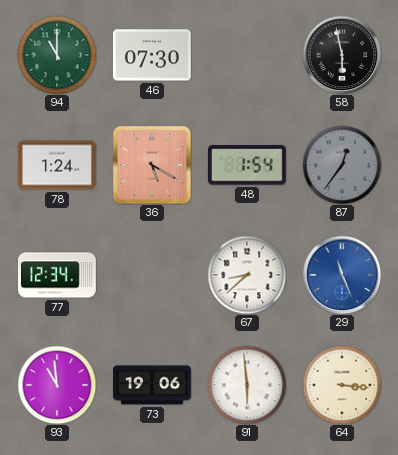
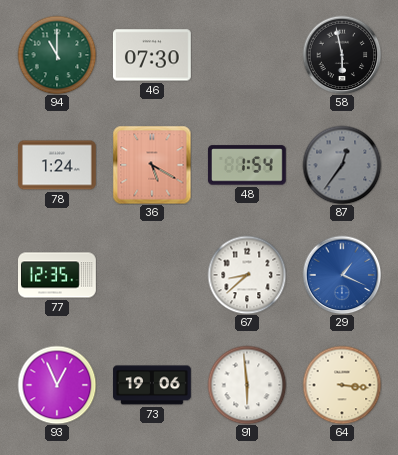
77: 12:34 -> 12:35
29: 11:26 -> 1:19
93: 10:59 -> 12:56
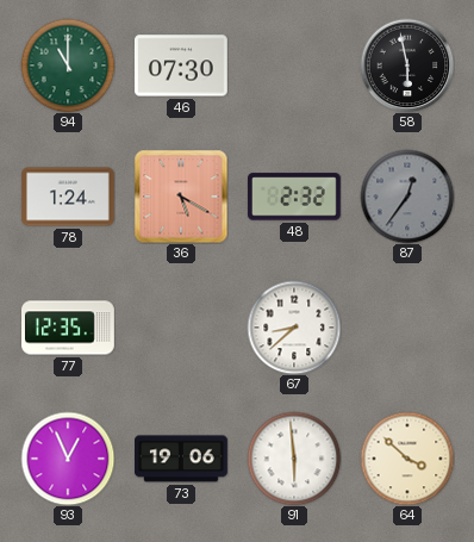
48: 1:54 -> 2:32
29: 1:19 -> none
64: 3:16 -> 3:52
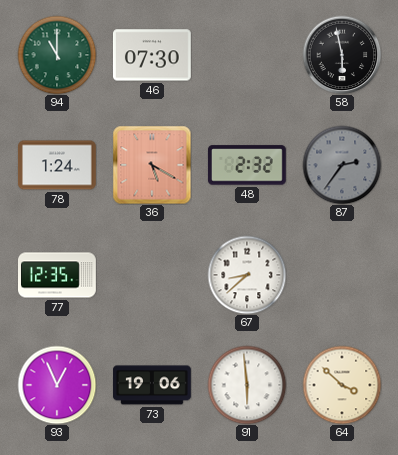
87: 12:36 -> 2:36
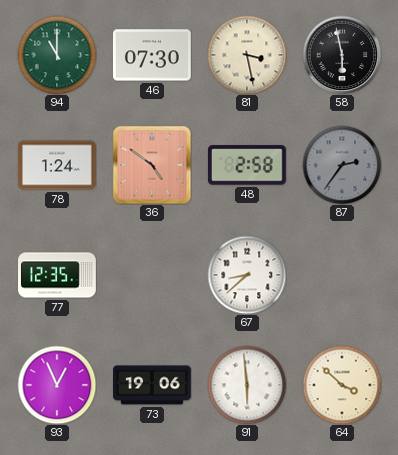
81: none -> 3:28
36: 5:20 -> 4:51
48: 2:32 -> 2:58
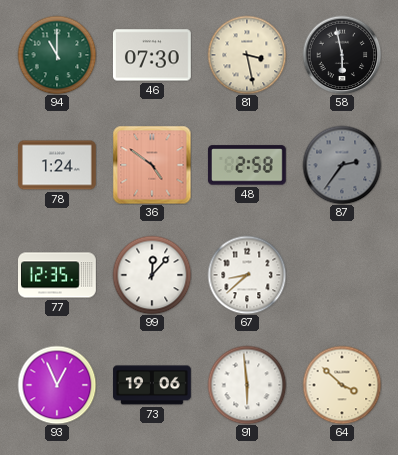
99: none -> 12:07
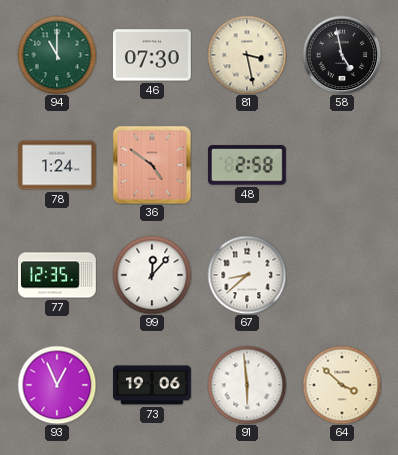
58: 5:58 -> 4:58
87: 2:36 -> none
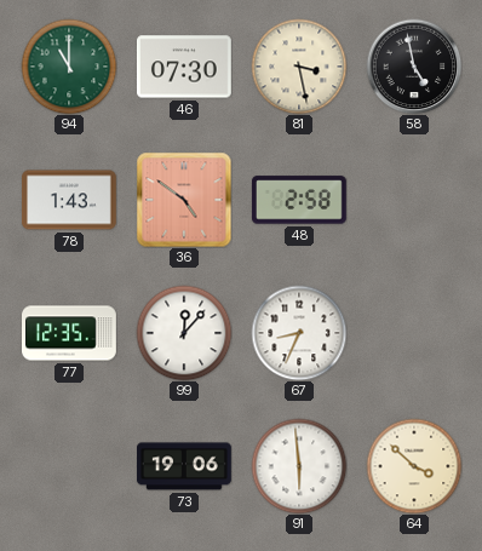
78: 1:24 -> 1:43
67: 8:38 -> 8:34
93: 12:56 -> none
